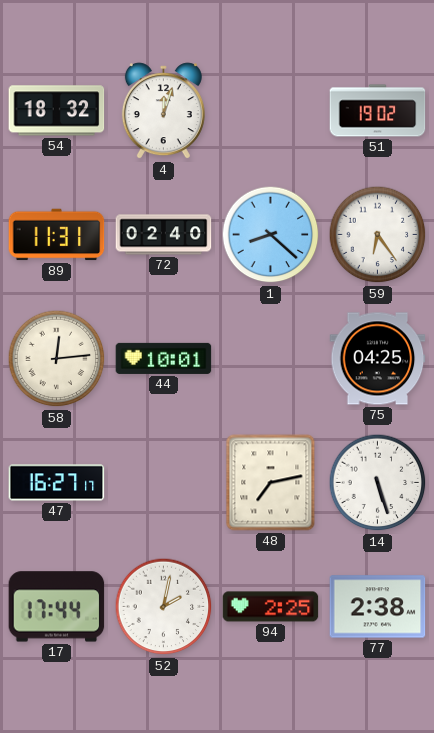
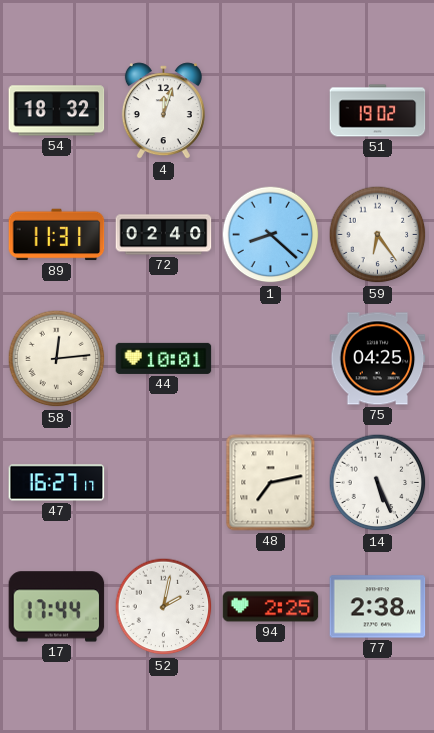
14: 5:27 -> 5:26
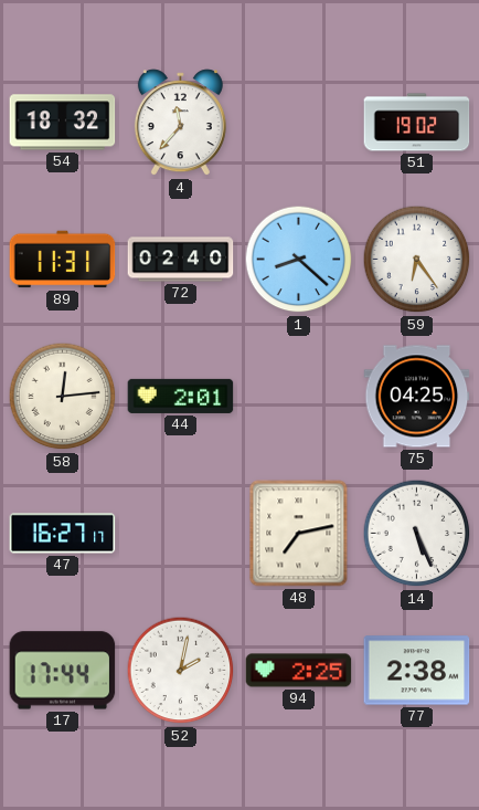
4: 12:03 -> 11:37
44: 10:01 -> 2:01
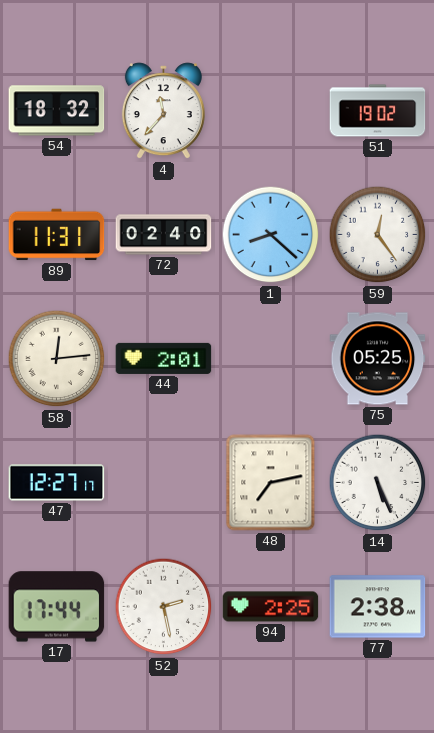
59: 6:24 -> 12:24
75: 04:25 -> 05:25
47: 16:27 -> 12:27
52: 2:02 -> 2:28
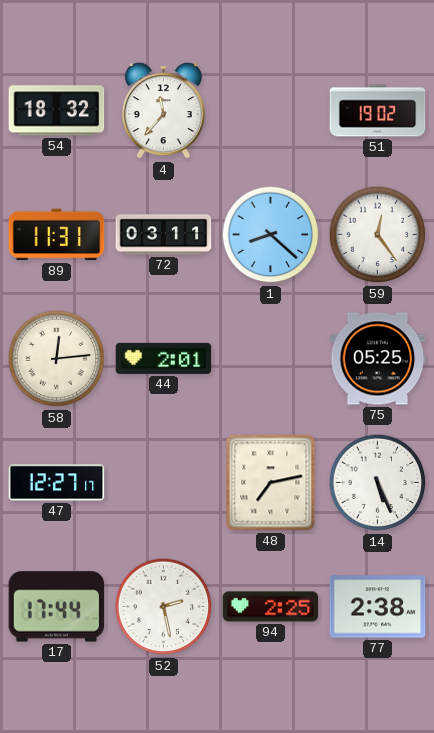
72: 02:40 -> 03:11
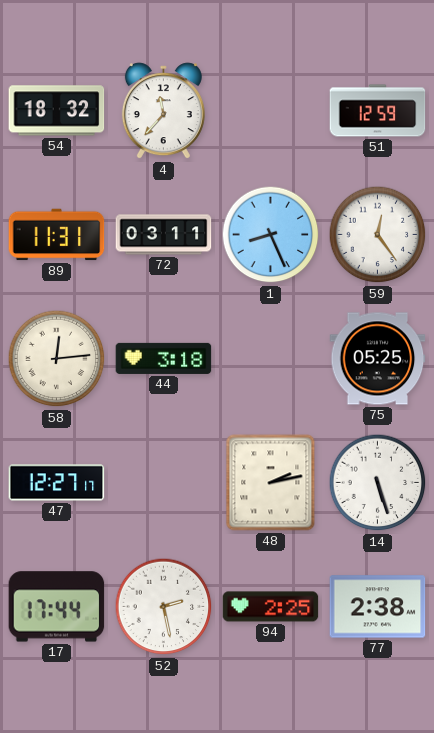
51: 19:02 -> 12:59
1: 8:22 -> 8:26
44: 2:01 -> 3:18
48: 7:13 -> 2:13
14: 5:26 -> 5:27
